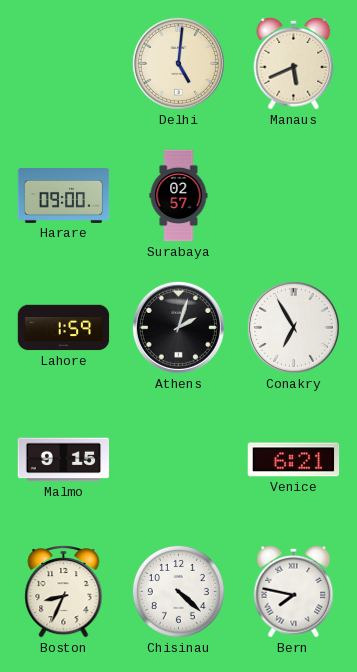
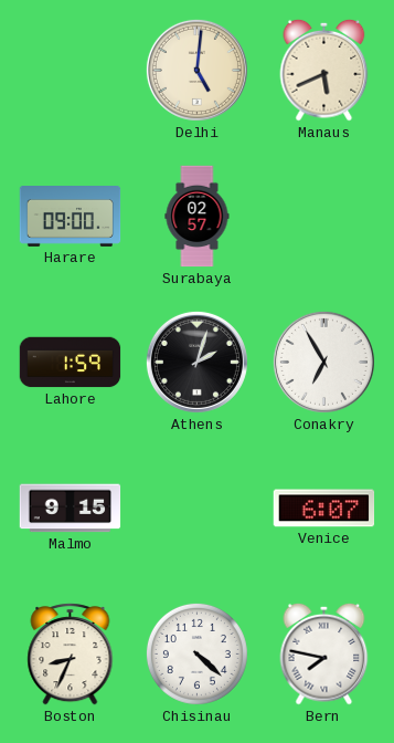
Venice: 6:21 -> 6:07
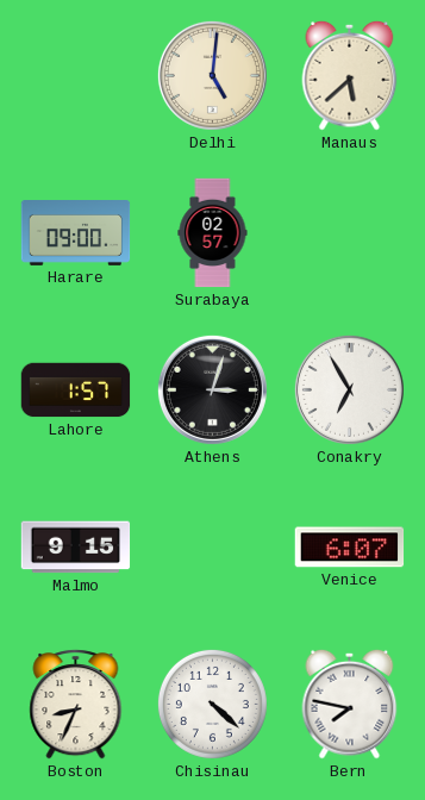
Manaus: 5:41 -> 5:38
Lahore: 1:59 -> 1:57
Athens: 2:03 -> 3:03
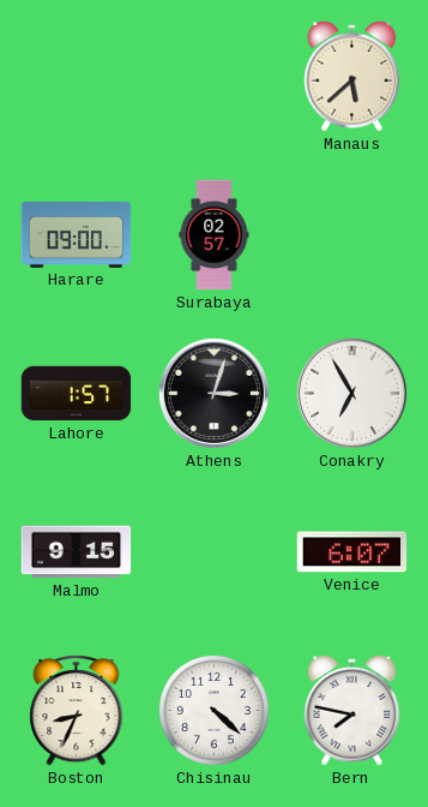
Delhi: 5:01 -> none
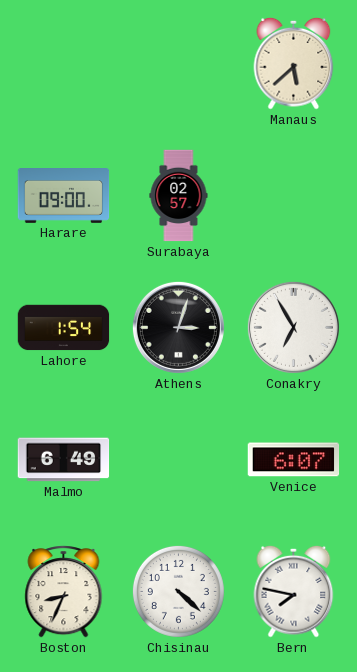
Lahore: 1:57 -> 1:54
Malmo: 9:15 -> 6:49
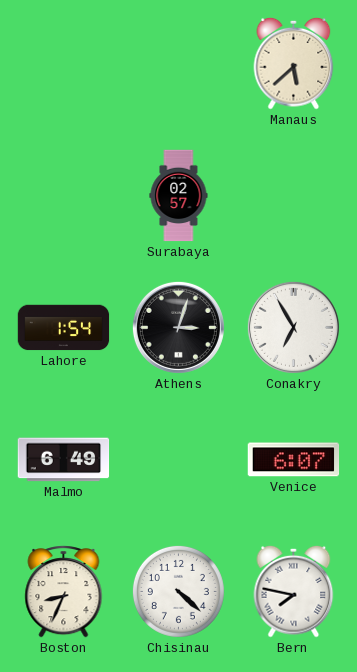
Harare: 09:00 -> none
